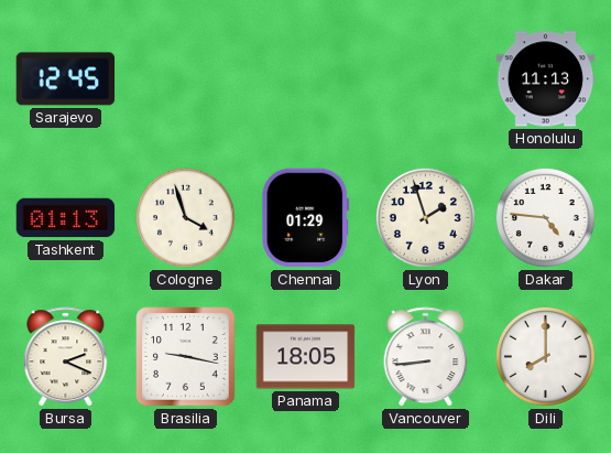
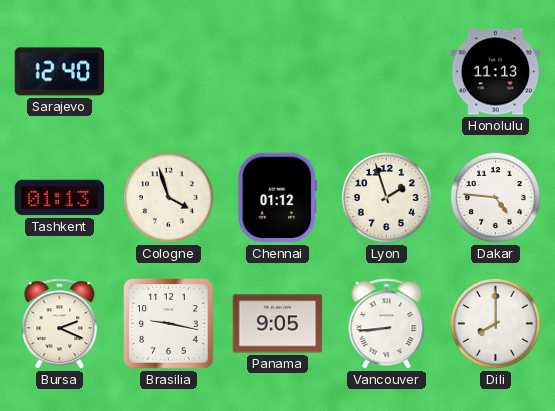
Sarajevo: 12:45 -> 12:40
Chennai: 01:29 -> 01:12
Panama: 18:05 -> 9:05
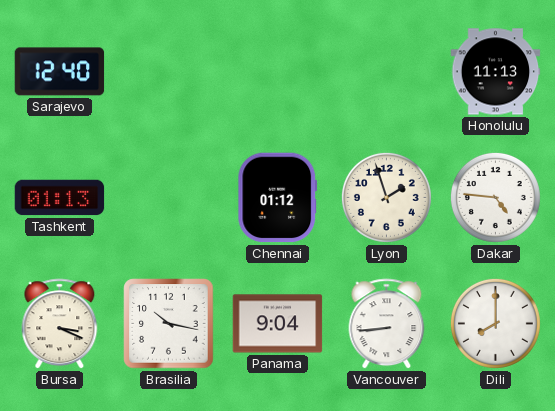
Cologne: 3:57 -> none
Bursa: 2:19 -> 3:19
Brasilia: 9:17 -> 10:17
Panama: 9:05 -> 9:04
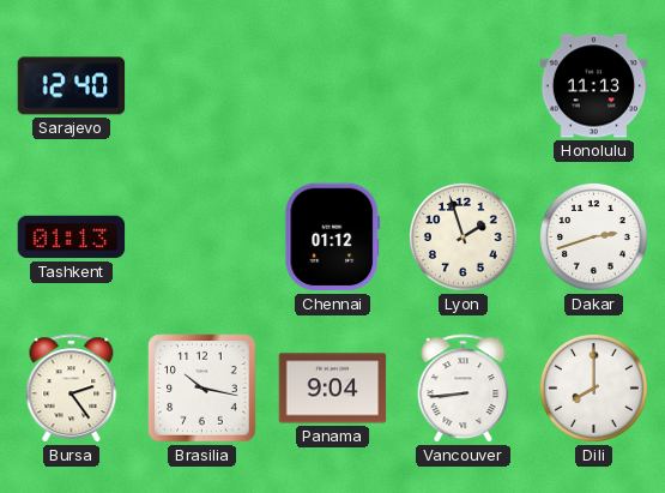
Dakar: 4:46 -> 2:42
Bursa: 3:19 -> 2:24
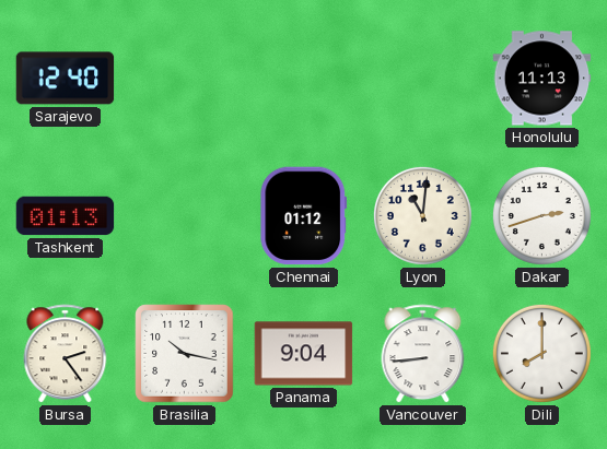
Lyon: 1:57 -> 11:01
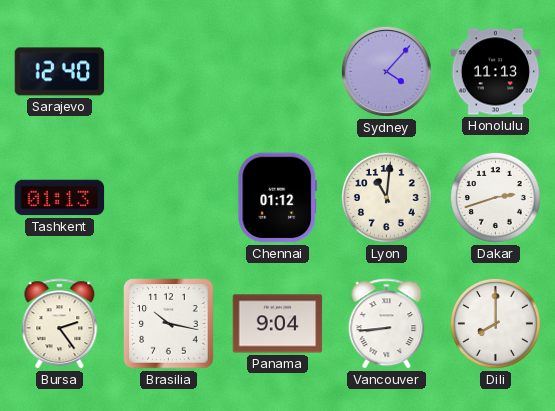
Sydney: none -> 4:07
